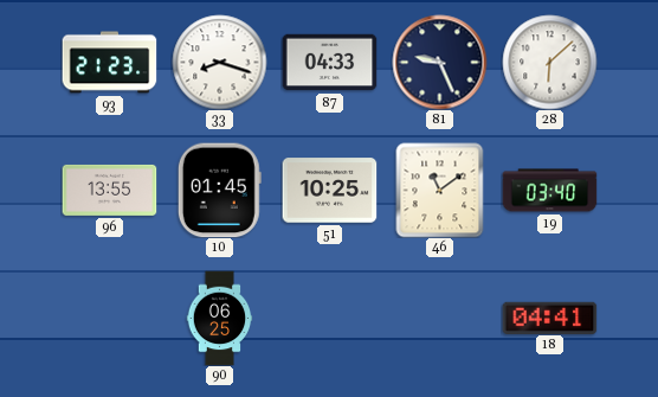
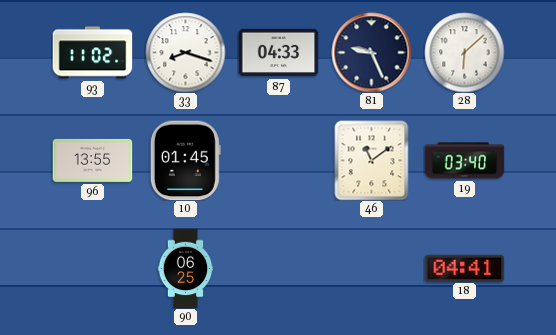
93: 21:23 -> 11:02
51: 10:25 -> none
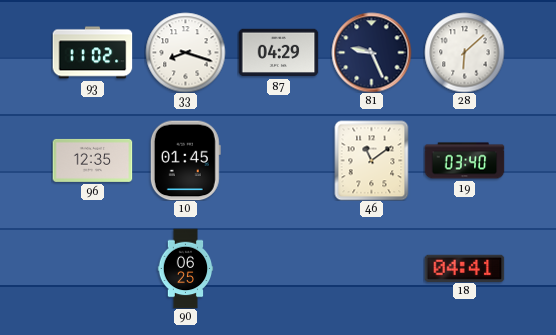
87: 04:33 -> 04:29
96: 13:55 -> 12:35
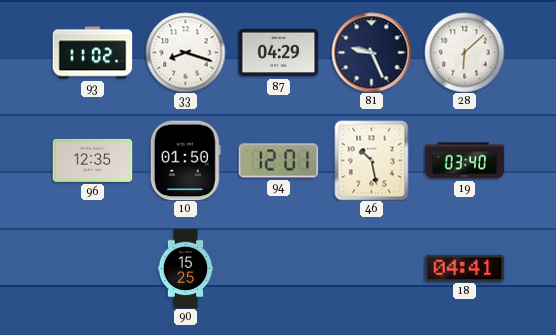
10: 01:45 -> 01:50
94: none -> 12:01
46: 11:09 -> 10:28
90: 06:25 -> 15:25
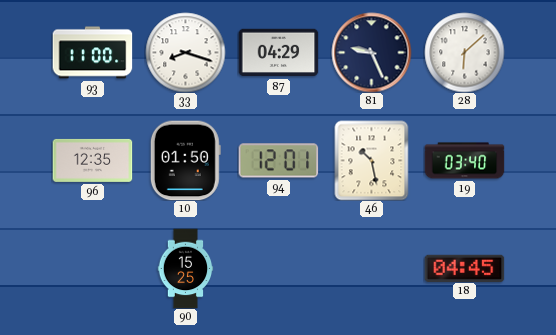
93: 11:02 -> 11:00
18: 04:41 -> 04:45
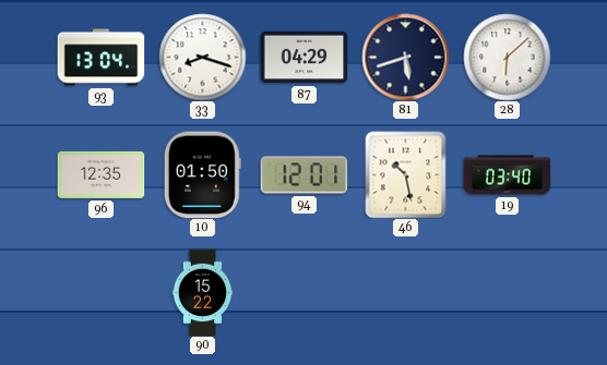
93: 11:00 -> 13:04
81: 9:26 -> 5:42
90: 15:25 -> 15:22
18: 04:45 -> none
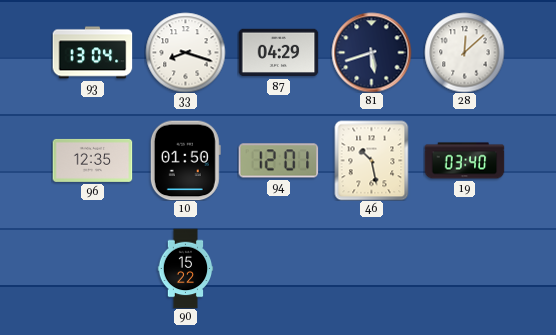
28: 6:08 -> 12:08
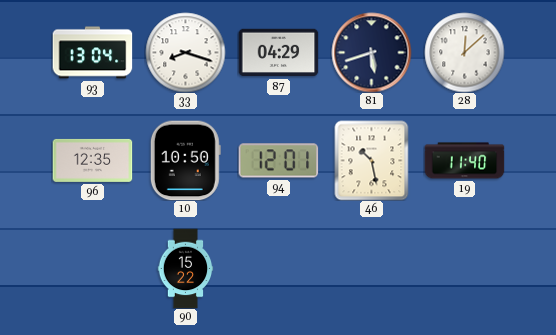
10: 01:50 -> 10:50
19: 03:40 -> 11:40
